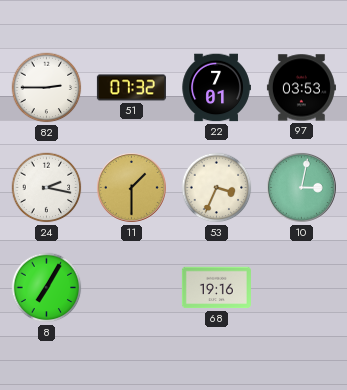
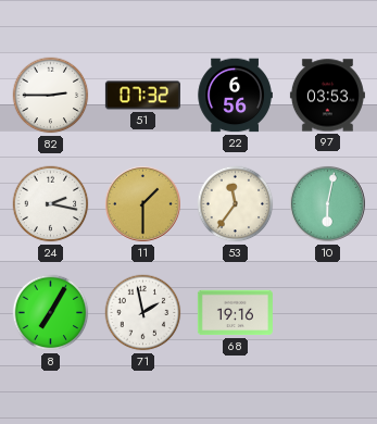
22: 7:01 -> 6:56
53: 3:34 -> 11:36
10: 3:02 -> 6:02
71: none -> 1:58
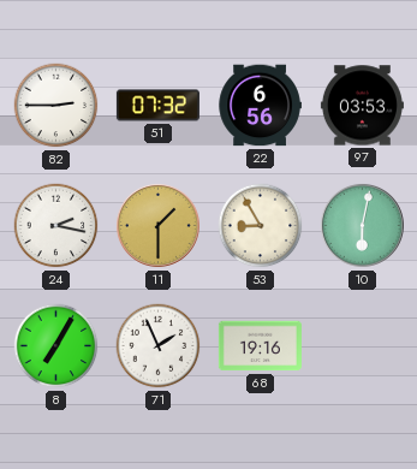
53: 11:36 -> 8:55
71: 1:58 -> 1:56
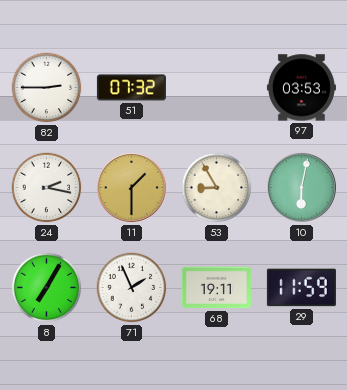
22: 6:56 -> none
68: 19:16 -> 19:11
29: none -> 11:59
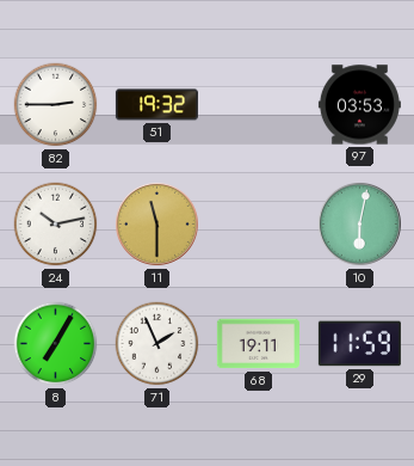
51: 07:32 -> 19:32
24: 2:17 -> 10:13
11: 1:30 -> 11:30
53: 8:55 -> none
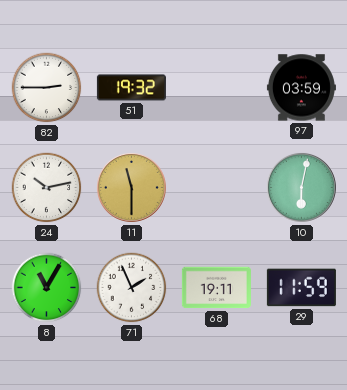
97: 03:53 -> 03:59
8: 7:05 -> 11:05
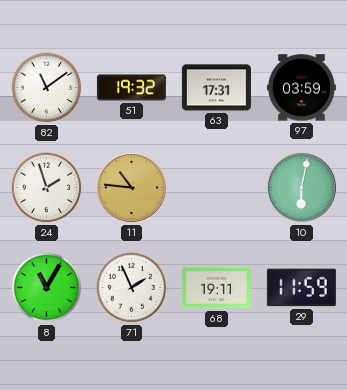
82: 2:45 -> 11:09
63: none -> 17:31
24: 10:13 -> 1:57
11: 11:30 -> 10:46
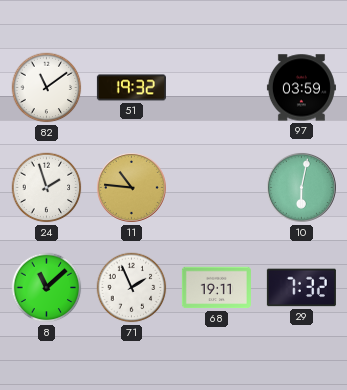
63: 17:31 -> none
8: 11:05 -> 11:08
29: 11:59 -> 7:32
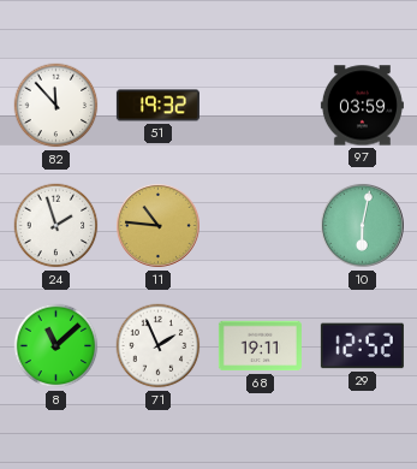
82: 11:09 -> 11:53
29: 7:32 -> 12:52
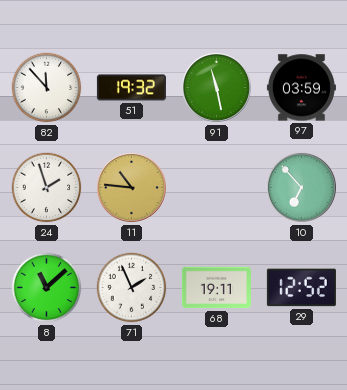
91: none -> 11:28
10: 6:02 -> 6:53
